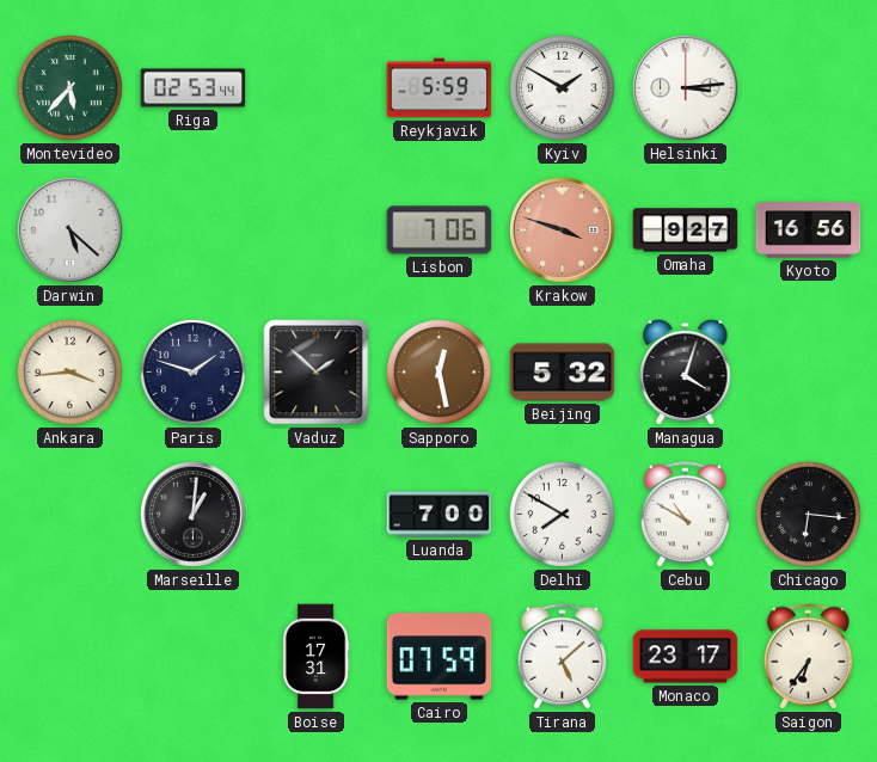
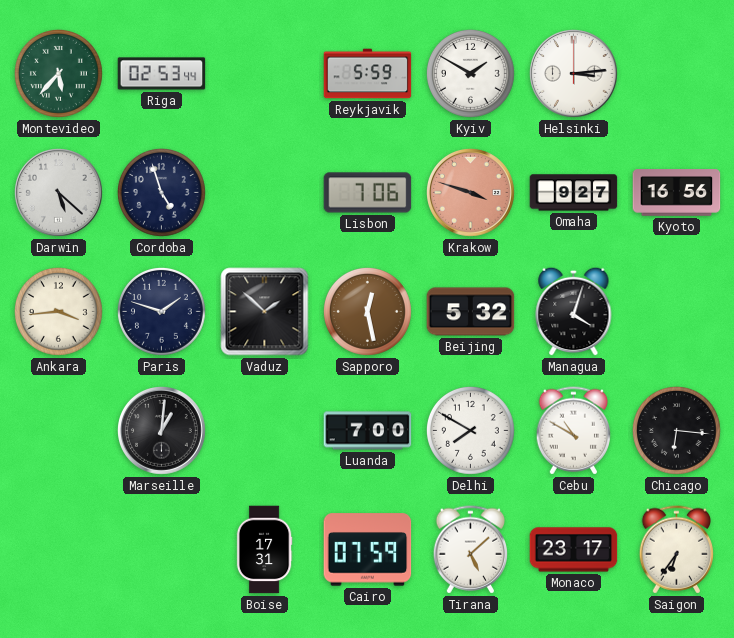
Cordoba: none -> 4:57
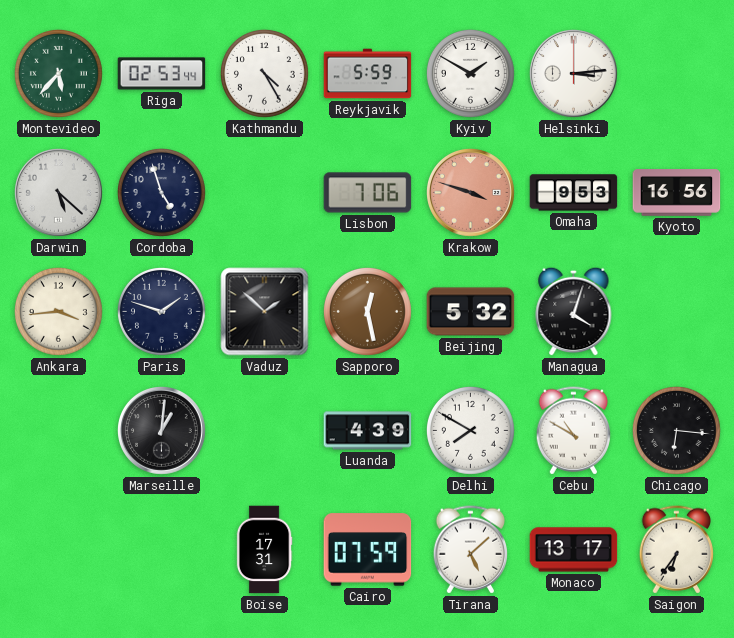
Kathmandu: none -> 4:25
Omaha: 9:27 -> 9:53
Luanda: 7:00 -> 4:39
Monaco: 23:17 -> 13:17
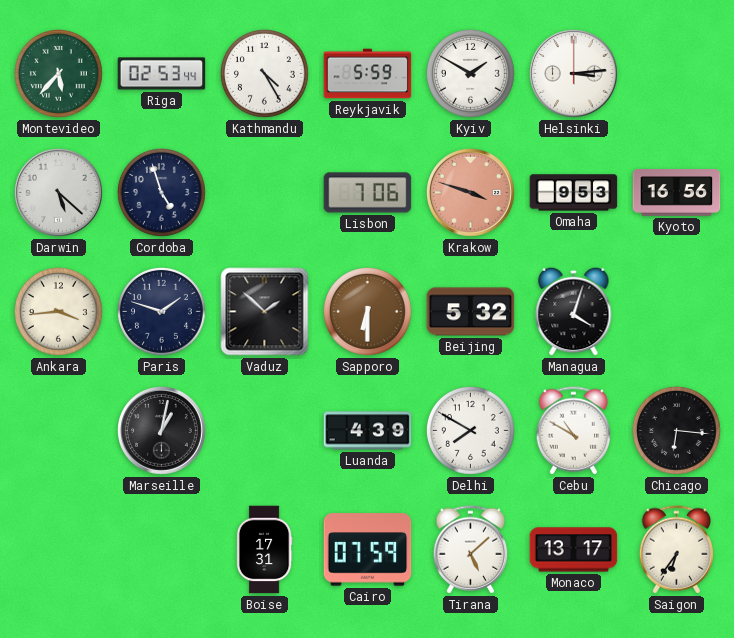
Sapporo: 12:28 -> 6:30
Marseille: 1:01 -> 1:02
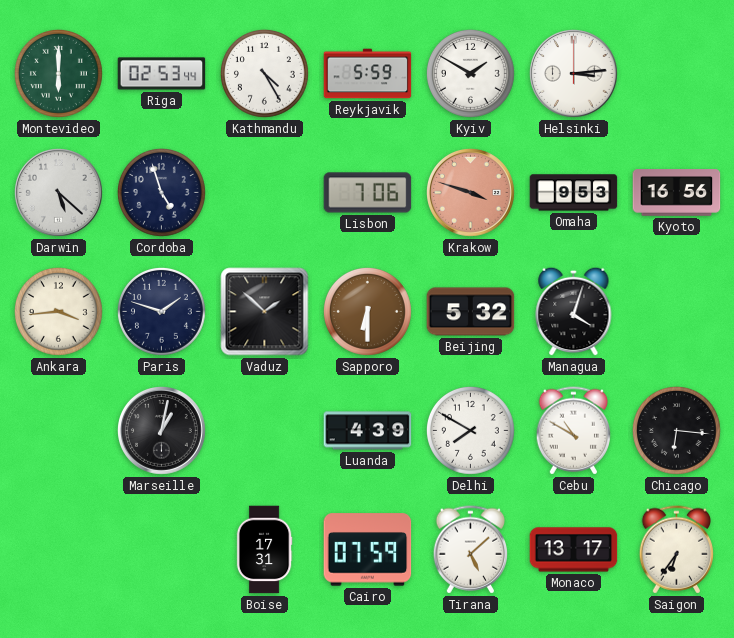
Montevideo: 5:37 -> 6:00
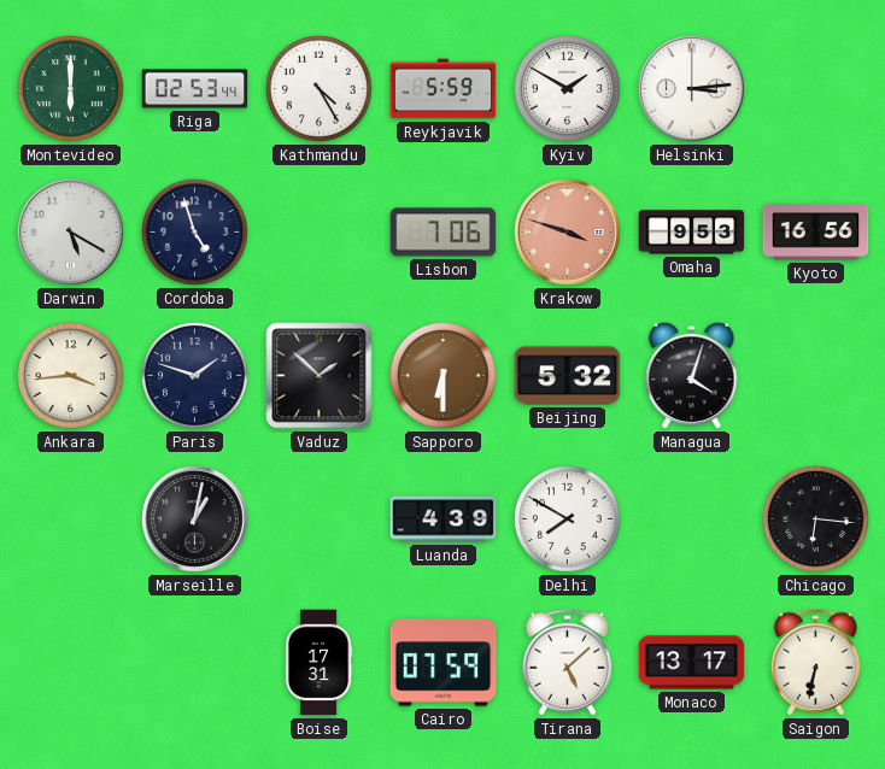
Darwin: 5:22 -> 5:20
Cebu: 10:50 -> none
Saigon: 6:36 -> 6:32
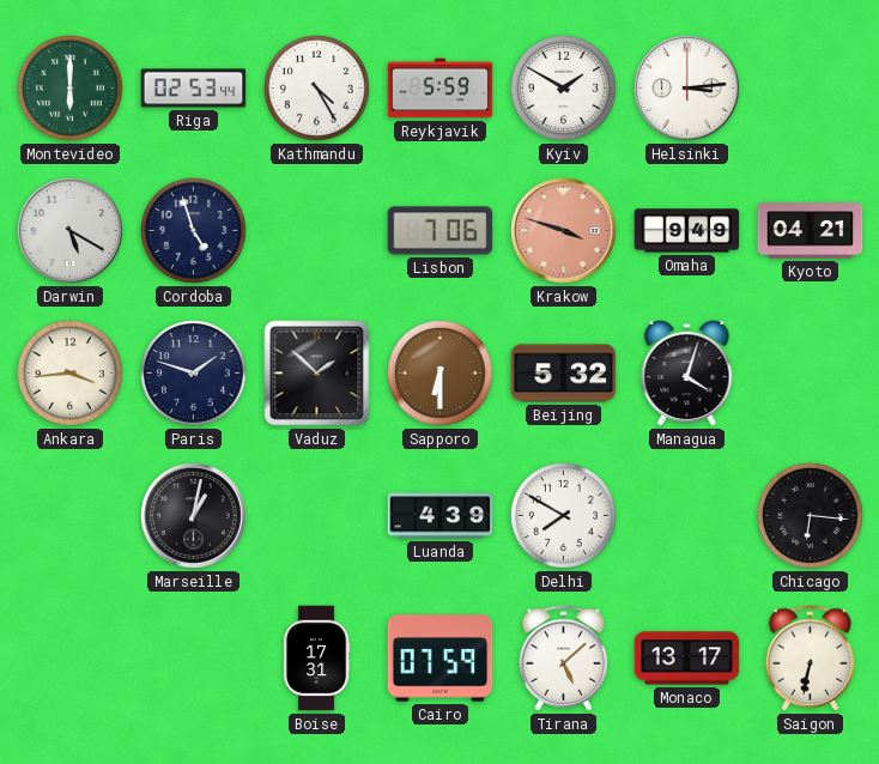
Omaha: 9:53 -> 9:49
Kyoto: 16:56 -> 04:21
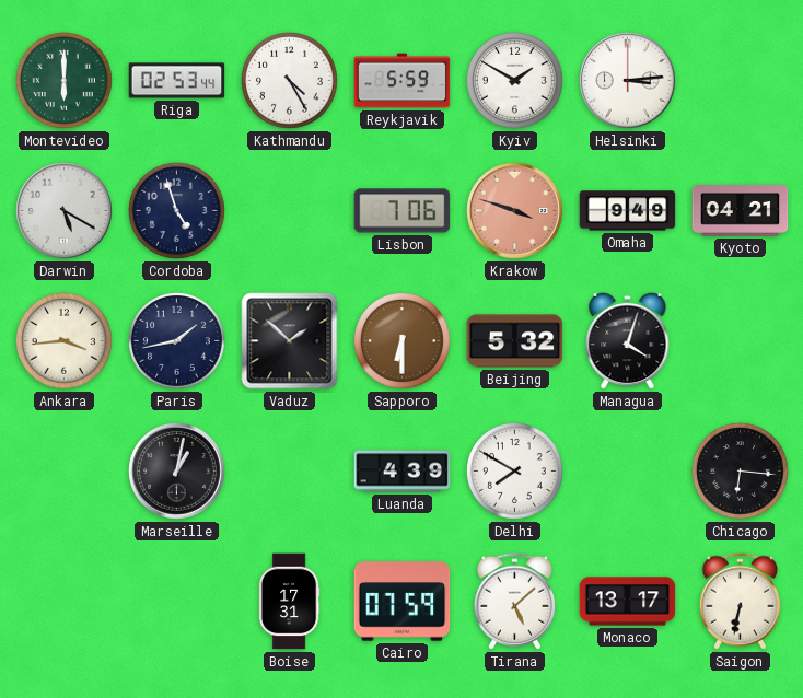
Paris: 1:48 -> 1:43
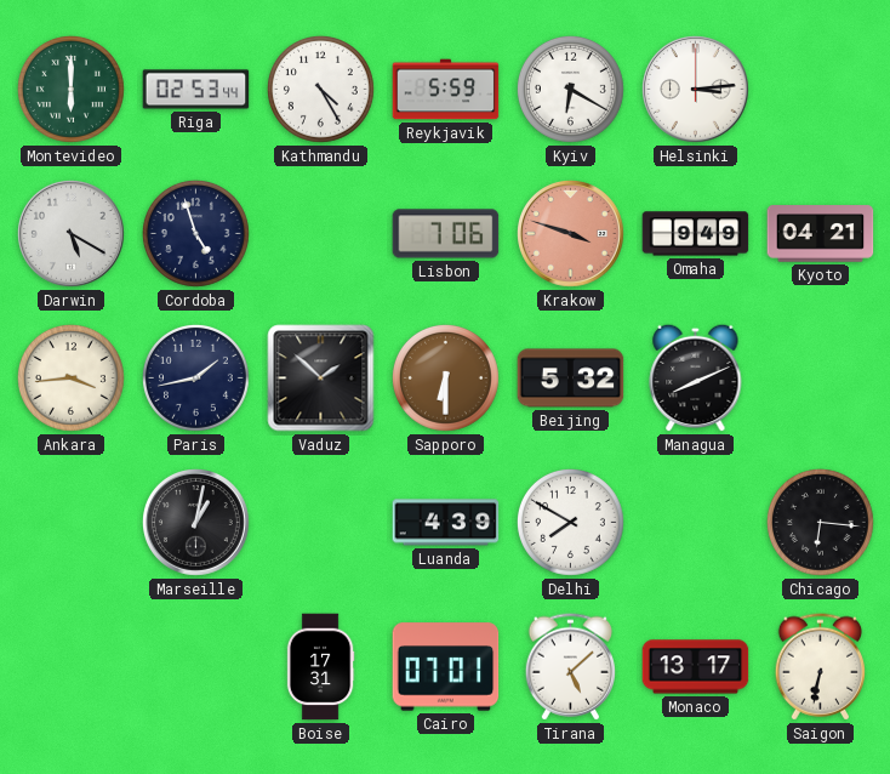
Kyiv: 1:50 -> 6:20
Managua: 4:03 -> 8:11
Cairo: 07:59 -> 07:01
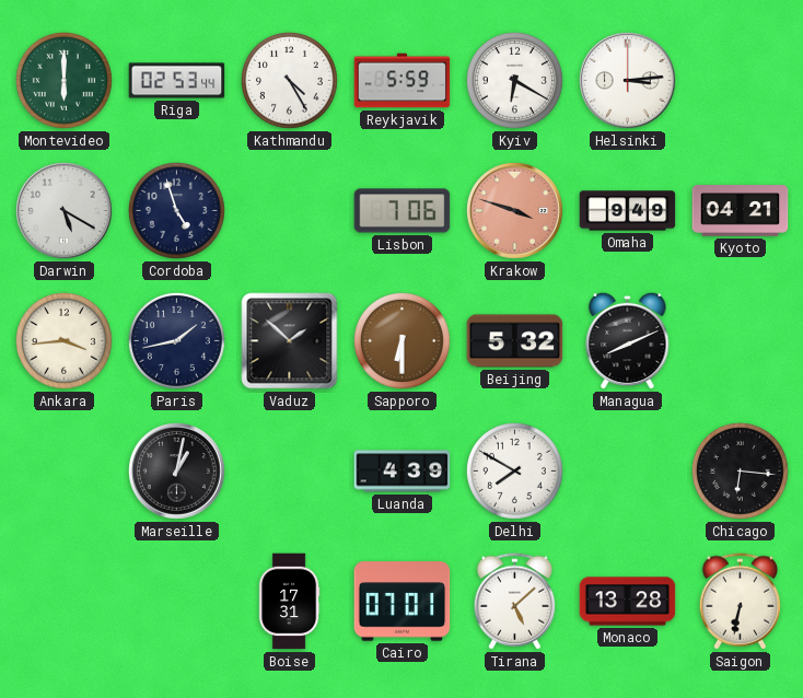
Monaco: 13:17 -> 13:28
